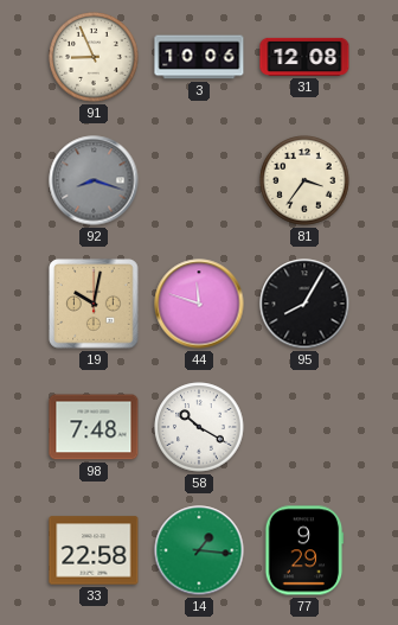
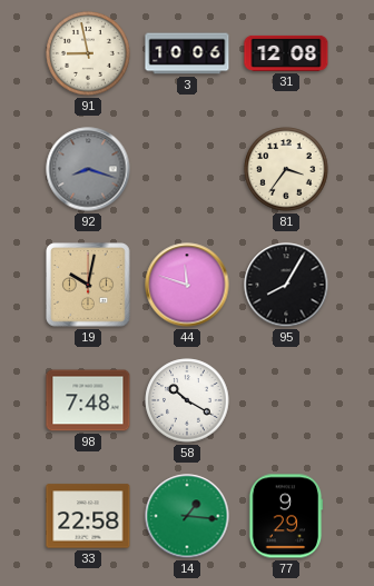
91: 8:56 -> 8:58
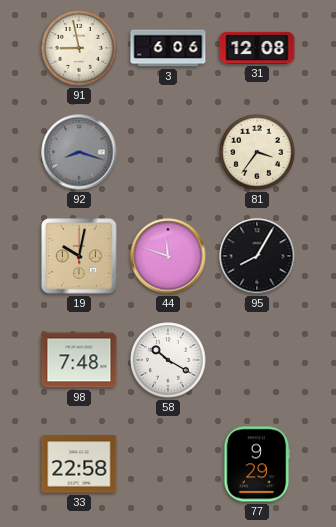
3: 10:06 -> 6:06
14: 1:16 -> none
